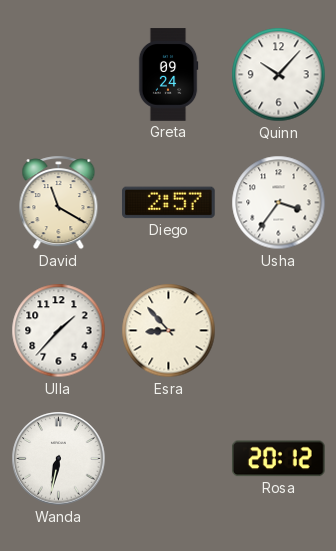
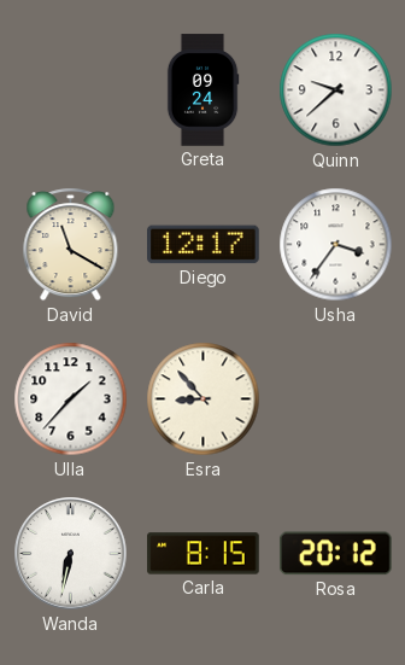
Quinn: 10:07 -> 9:38
Diego: 2:57 -> 12:17
Carla: none -> 8:15
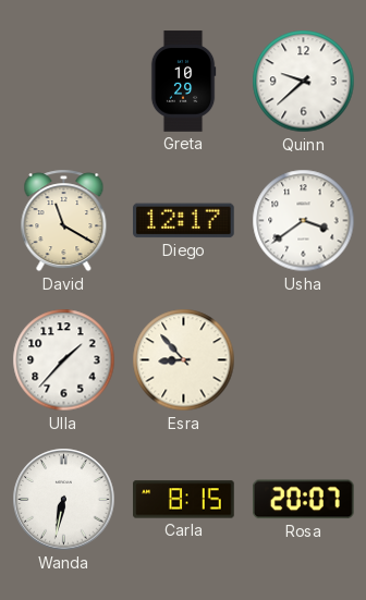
Greta: 09:24 -> 10:29
Usha: 3:36 -> 3:39
Rosa: 20:12 -> 20:07
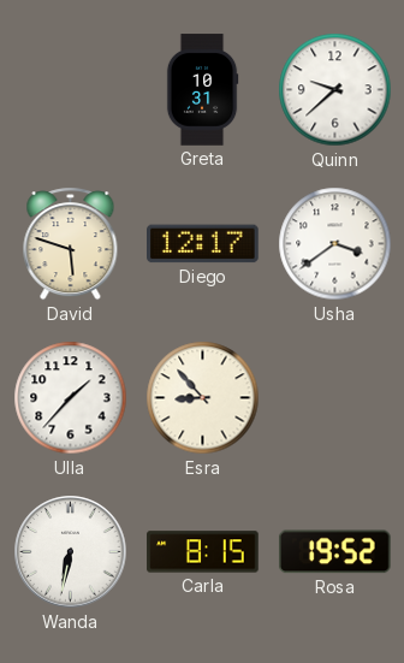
Greta: 10:29 -> 10:31
David: 11:20 -> 5:48
Rosa: 20:07 -> 19:52
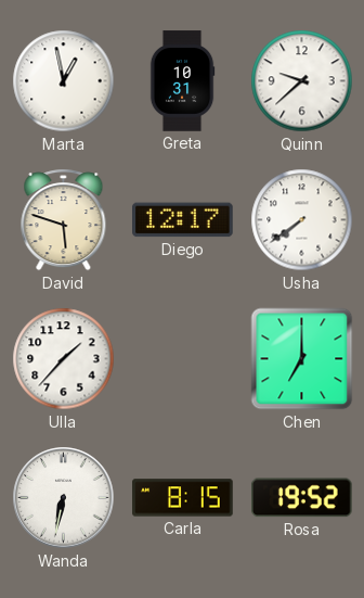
Marta: none -> 12:58
Usha: 3:39 -> 7:39
Esra: 8:53 -> none
Chen: none -> 7:00
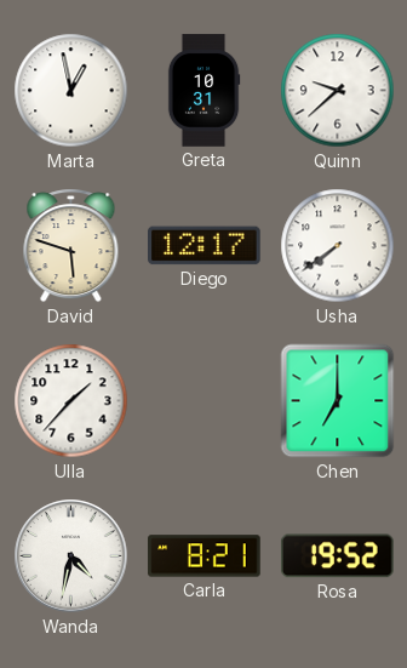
Wanda: 6:32 -> 4:32
Carla: 8:15 -> 8:21
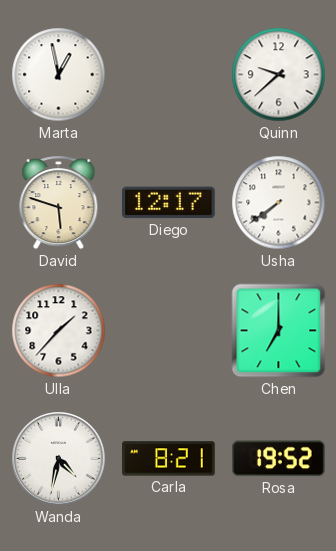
Greta: 10:31 -> none
